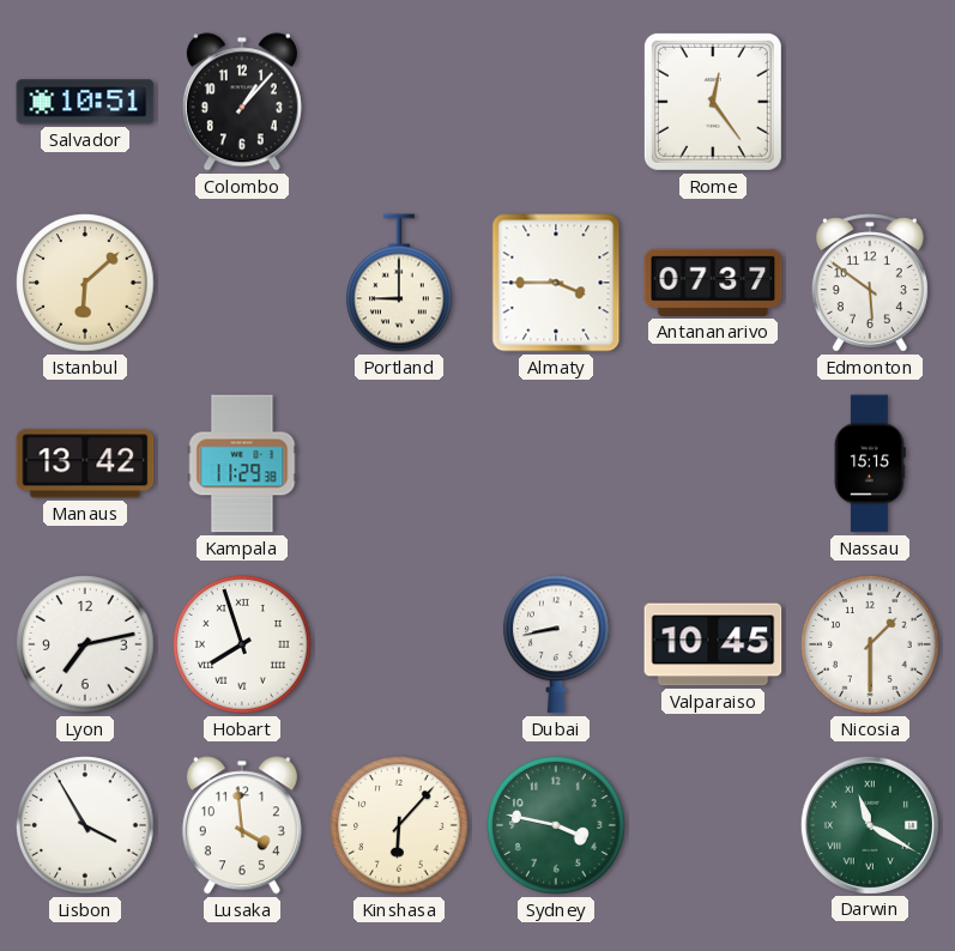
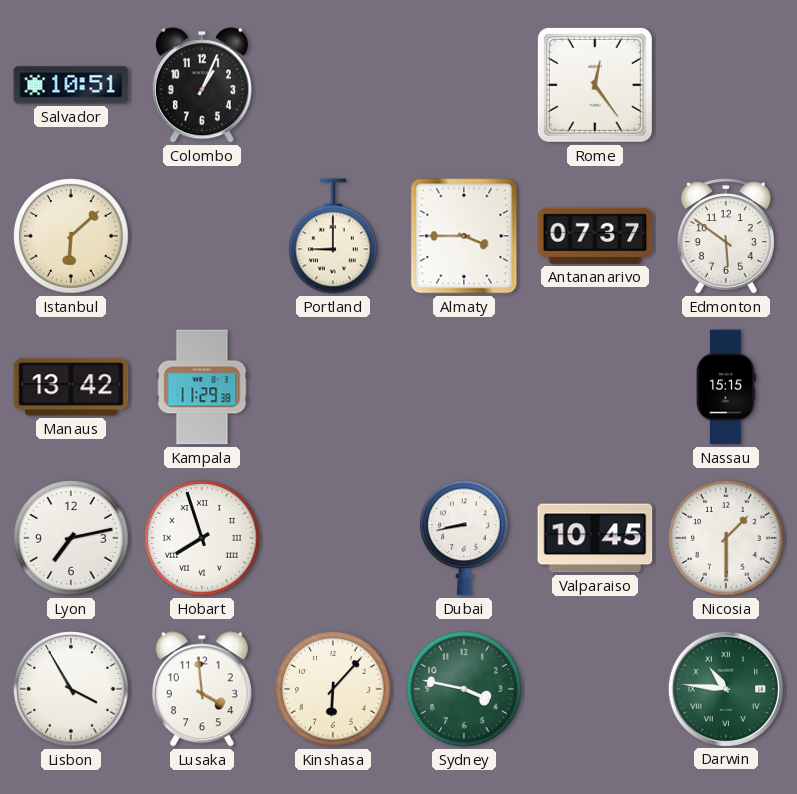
Colombo: 1:07 -> 1:04
Darwin: 11:20 -> 10:46
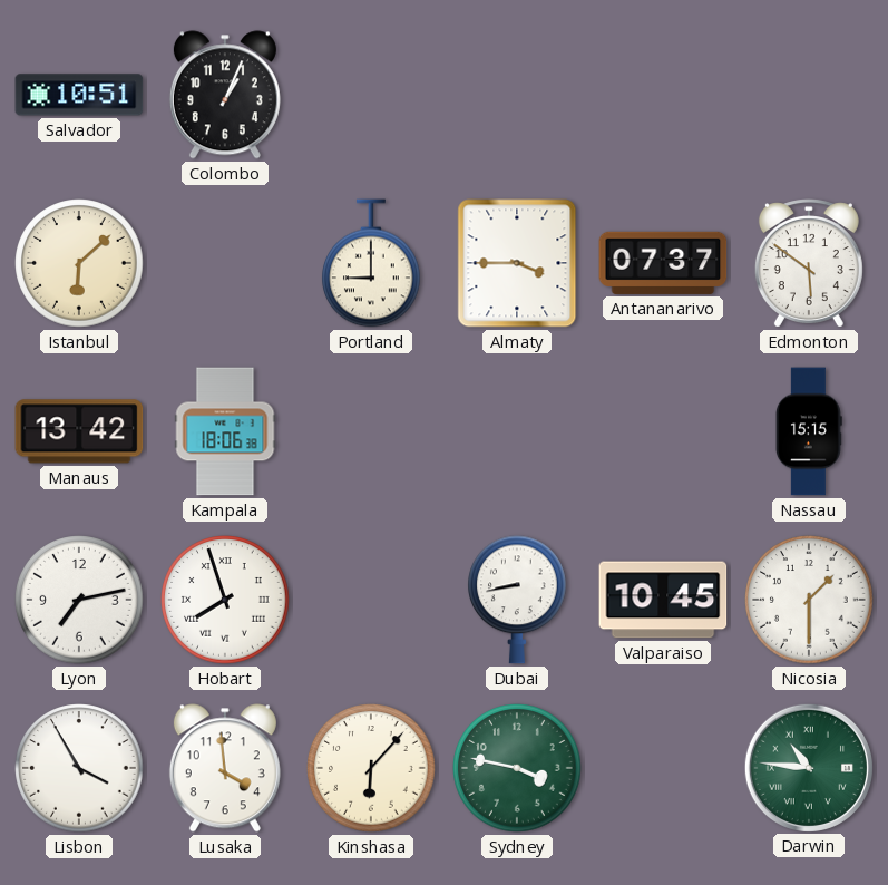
Rome: 12:24 -> none
Kampala: 11:29 -> 18:06
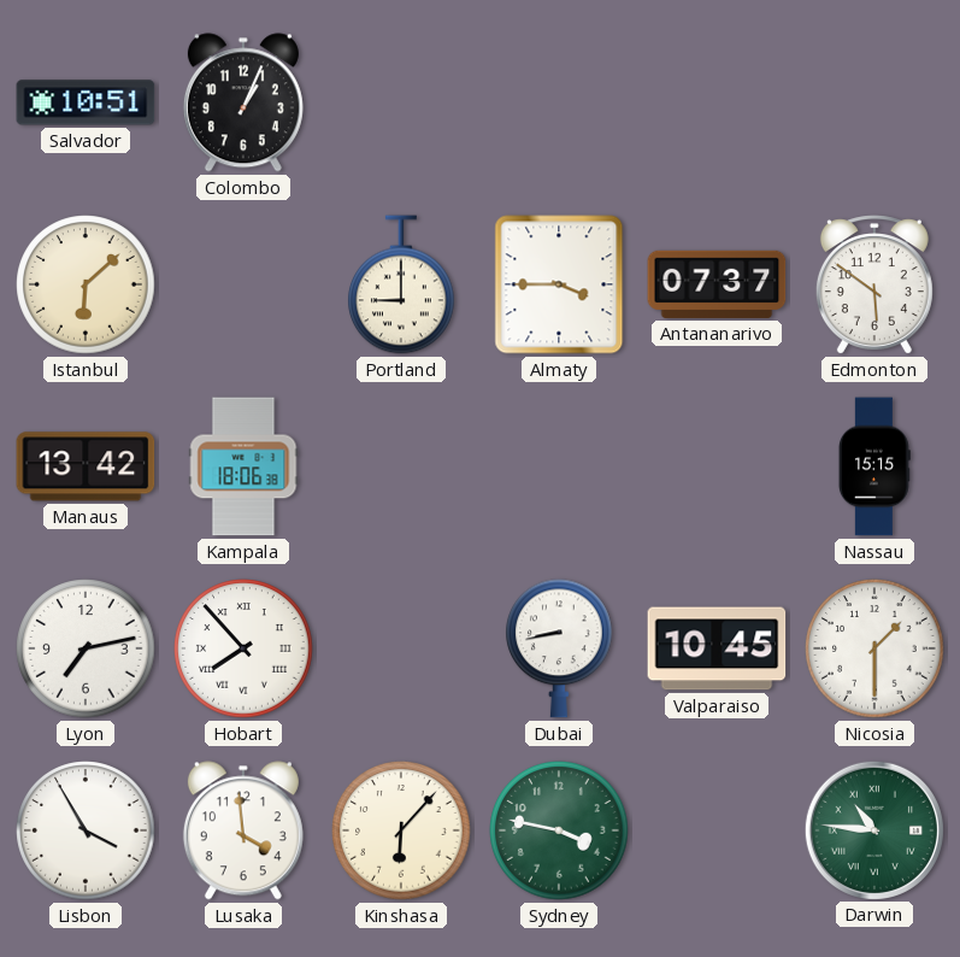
Hobart: 7:57 -> 7:53
